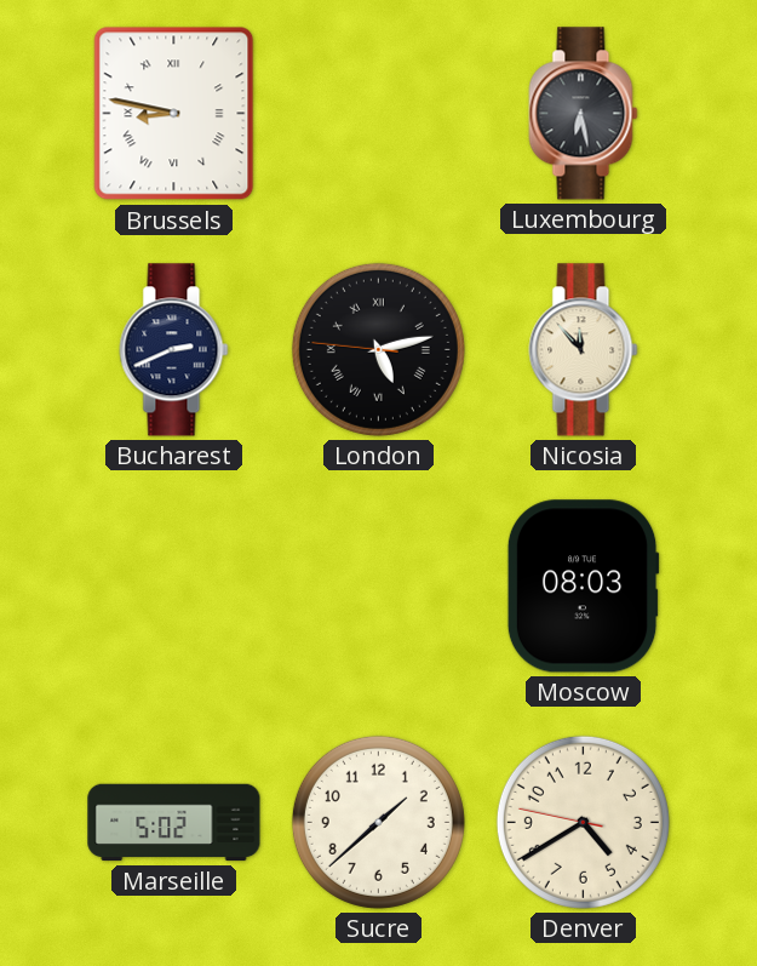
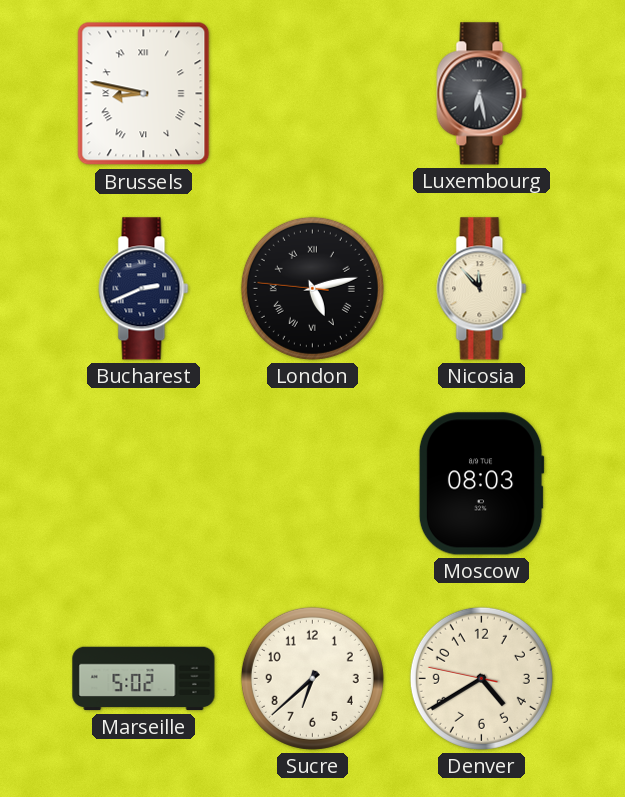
Sucre: 1:38 -> 6:38
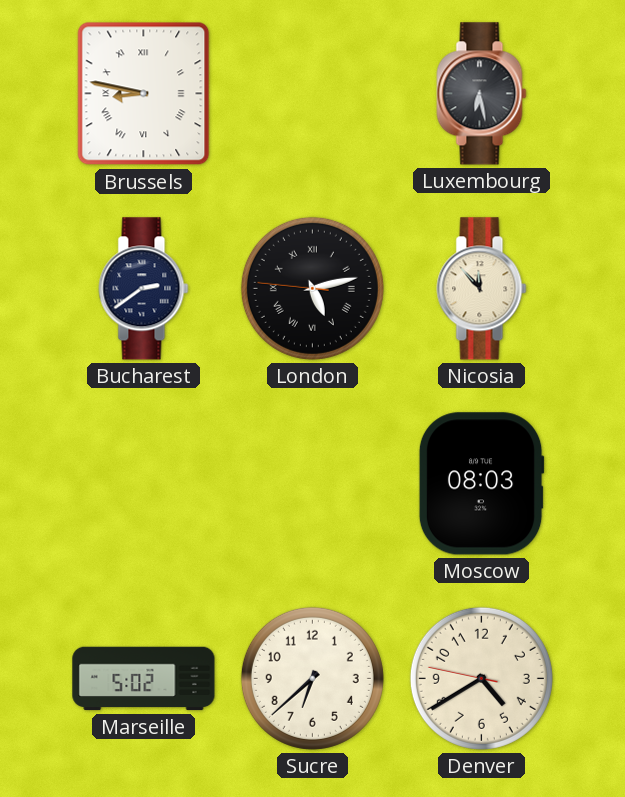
Bucharest: 2:41 -> 2:39
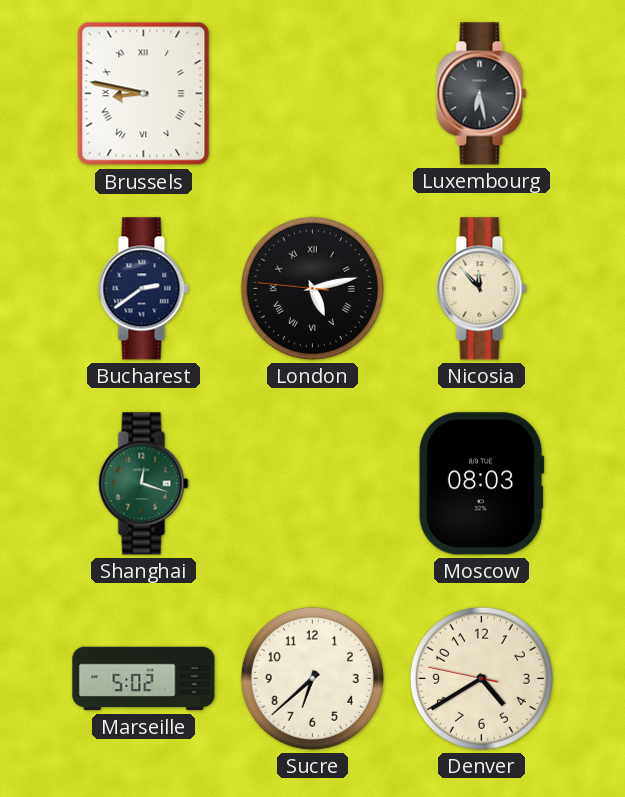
Shanghai: none -> 12:18
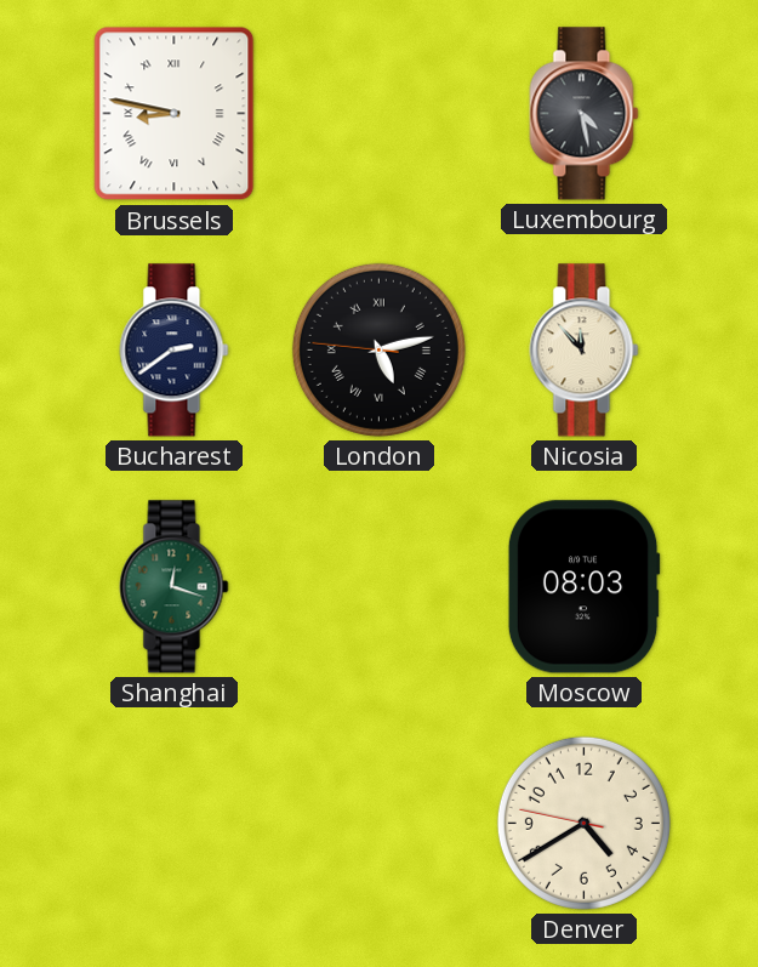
Luxembourg: 6:28 -> 4:28
Marseille: 5:02 -> none
Sucre: 6:38 -> none
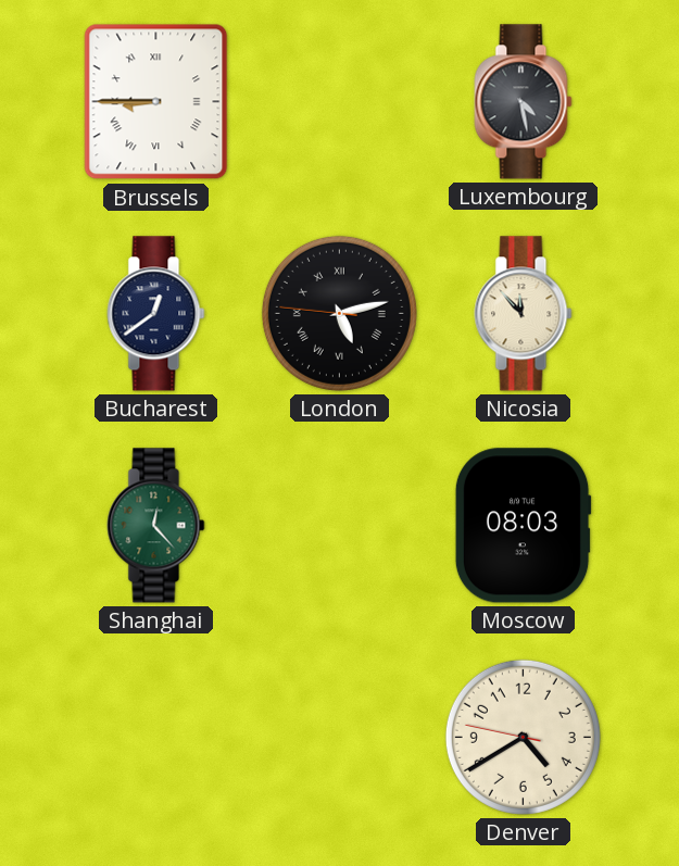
Brussels: 8:47 -> 8:45
Bucharest: 2:39 -> 12:39
Shanghai: 12:18 -> 12:23
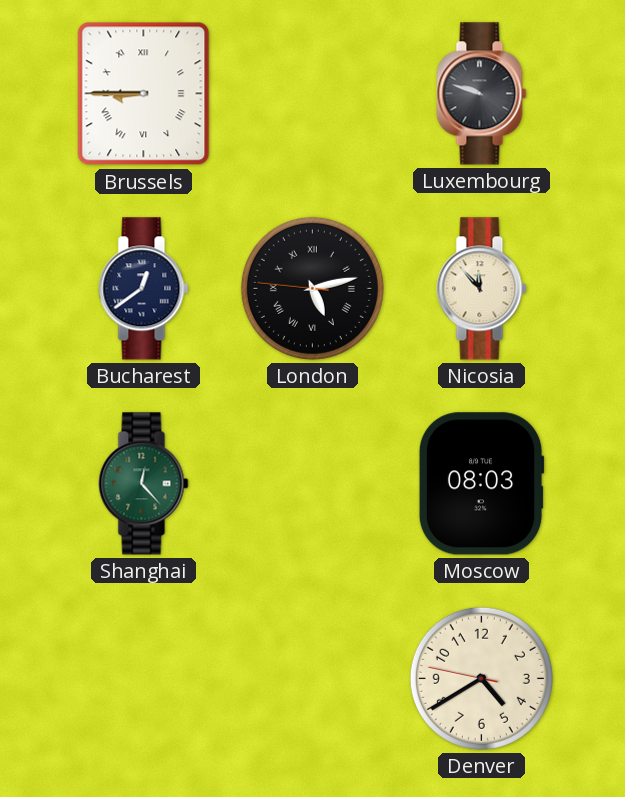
Luxembourg: 4:28 -> 9:48
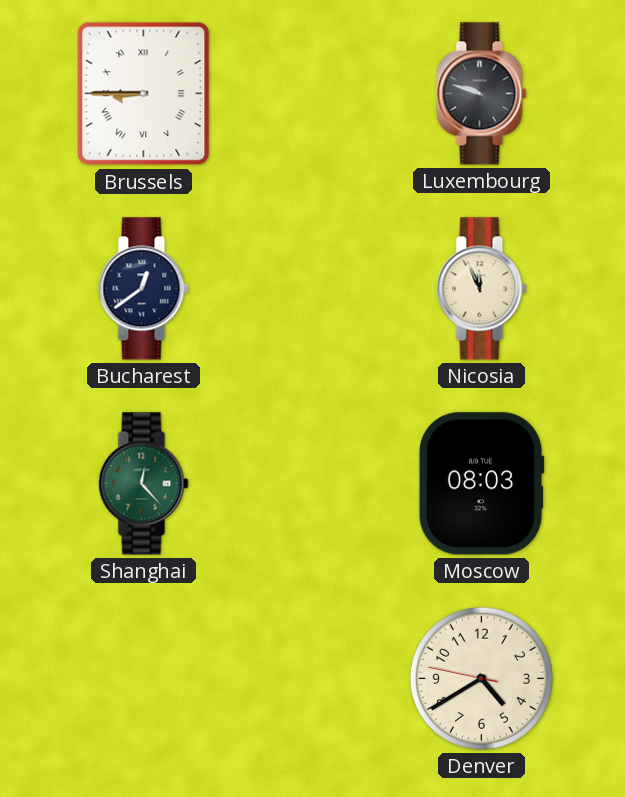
London: 5:12 -> none
Nicosia: 11:53 -> 11:56
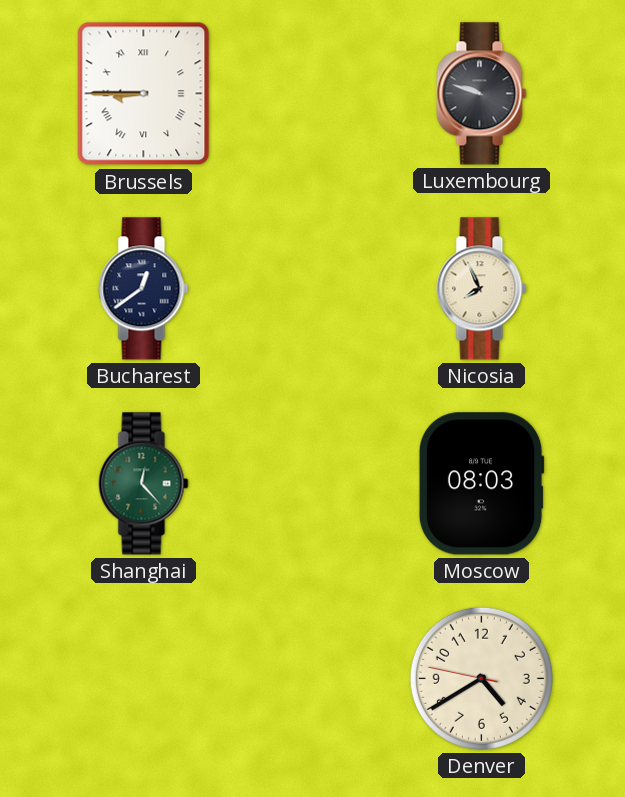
Nicosia: 11:56 -> 7:56
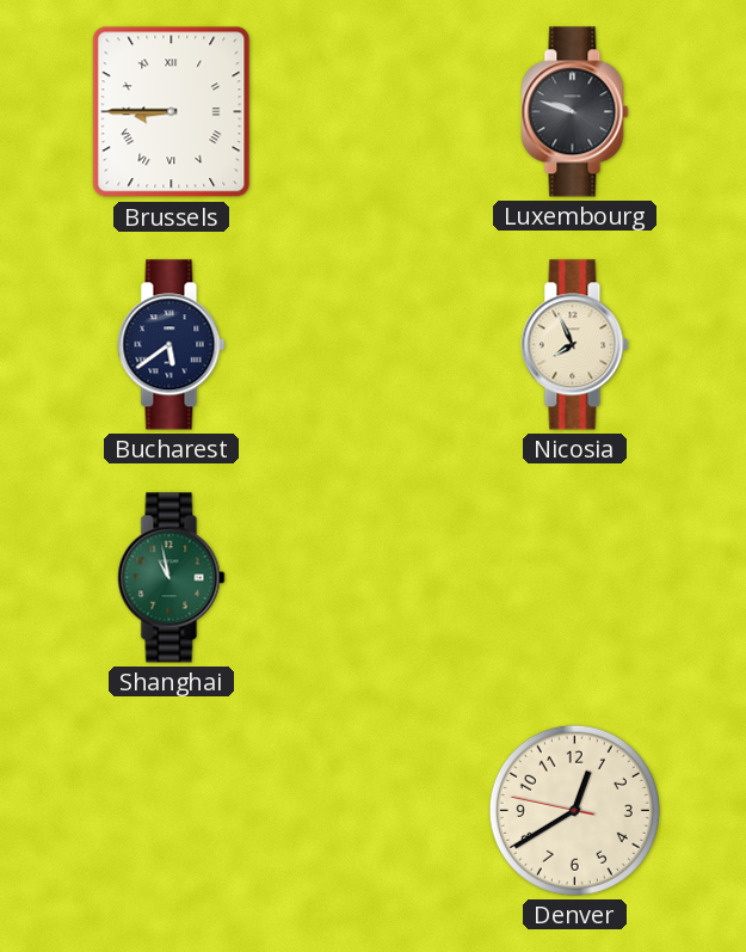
Bucharest: 12:39 -> 5:39
Shanghai: 12:23 -> 10:58
Moscow: 08:03 -> none
Denver: 4:39 -> 12:39
